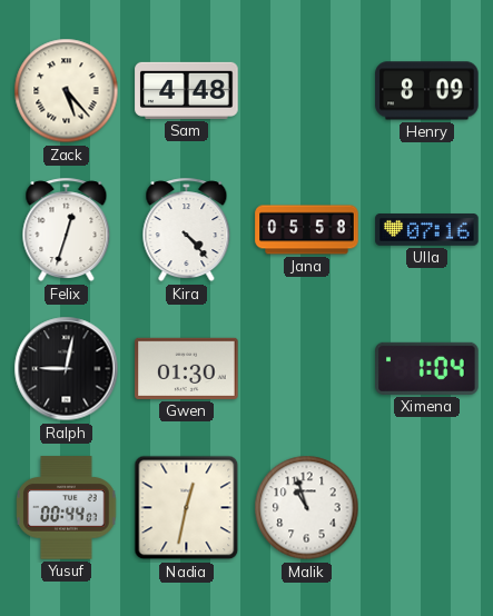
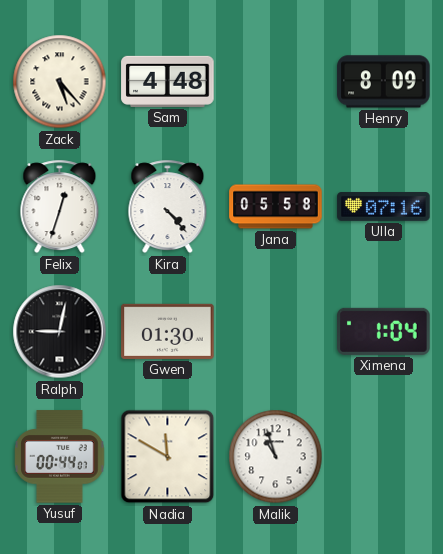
Nadia: 12:32 -> 11:50
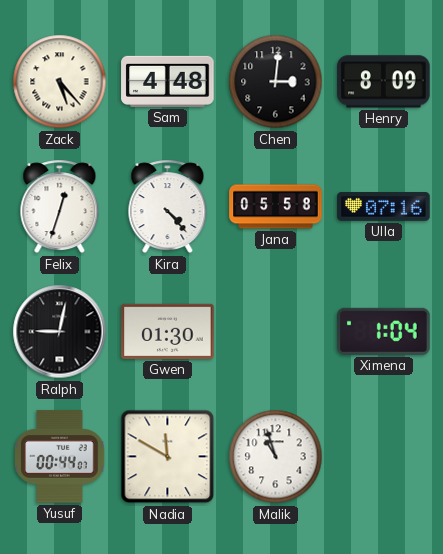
Chen: none -> 3:01
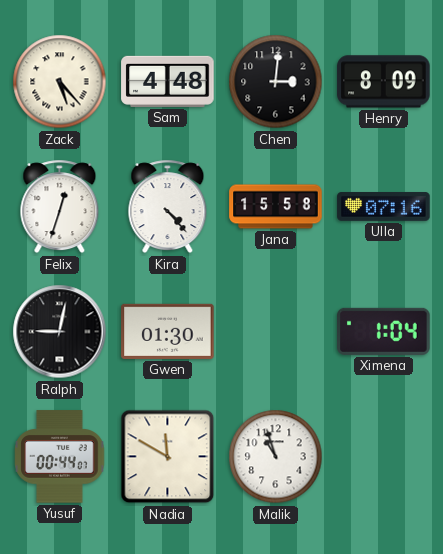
Jana: 05:58 -> 15:58
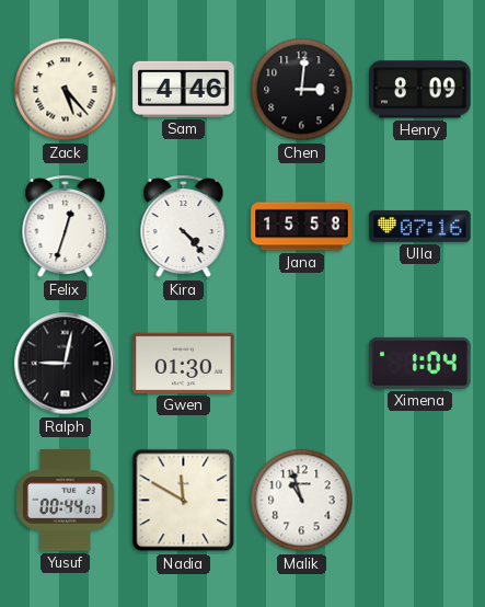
Sam: 4:48 -> 4:46
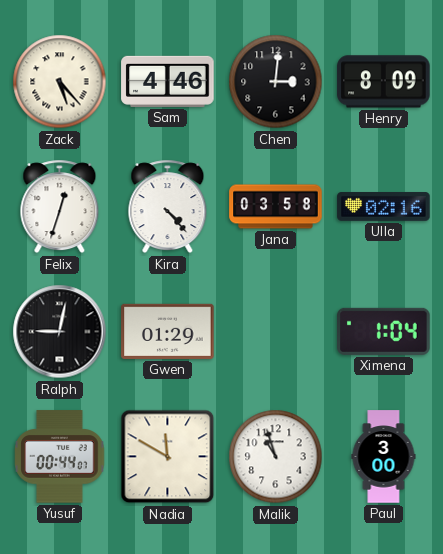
Jana: 15:58 -> 03:58
Ulla: 07:16 -> 02:16
Gwen: 01:30 -> 01:29
Paul: none -> 3:00
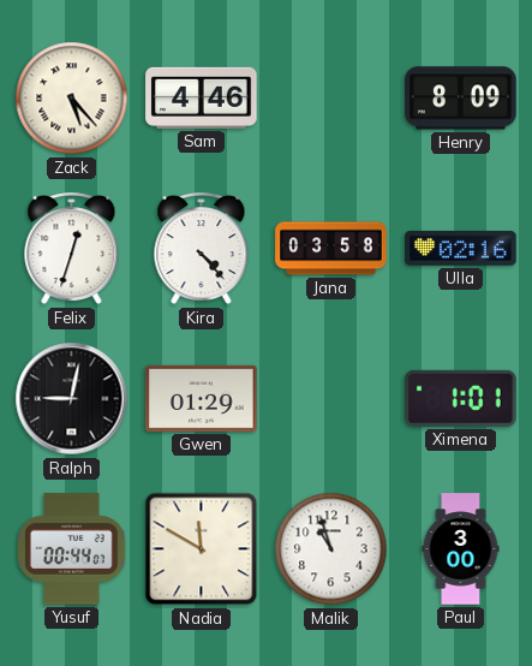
Chen: 3:01 -> none
Ximena: 1:04 -> 1:01
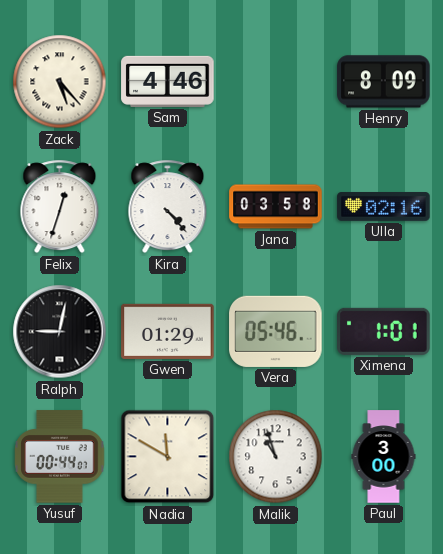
Vera: none -> 05:46
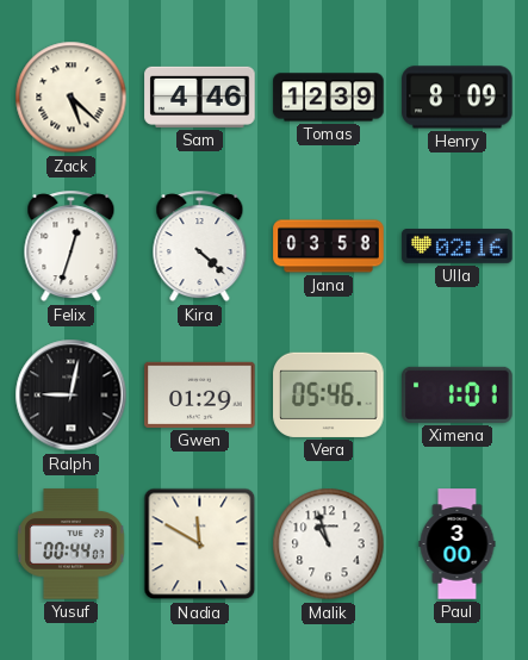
Zack: 5:23 -> 5:22
Tomas: none -> 12:39
Kira: 4:23 -> 4:22
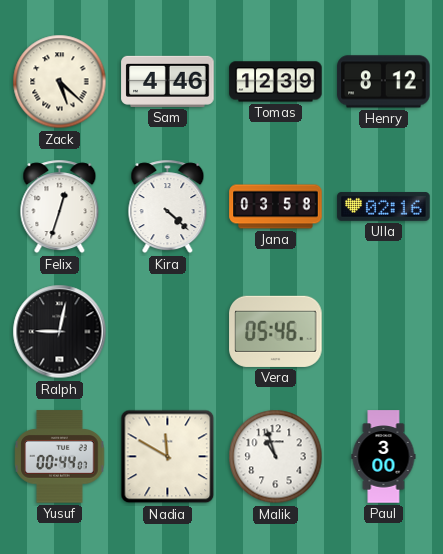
Henry: 8:09 -> 8:12
Gwen: 01:29 -> none
Ximena: 1:01 -> none
